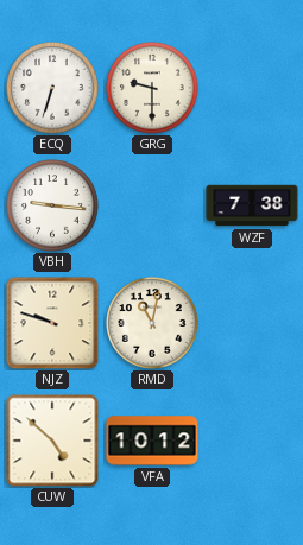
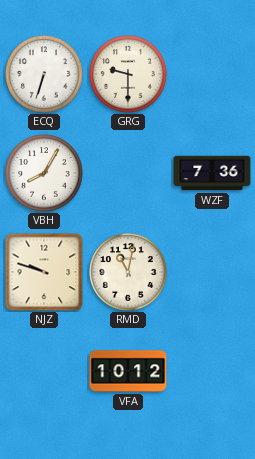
VBH: 9:16 -> 8:05
WZF: 7:38 -> 7:36
CUW: 4:52 -> none
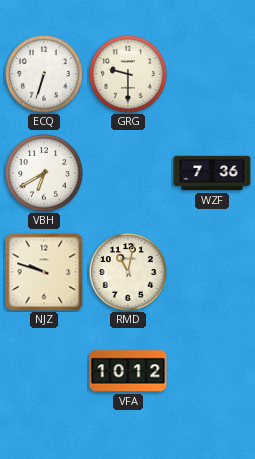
VBH: 8:05 -> 6:40
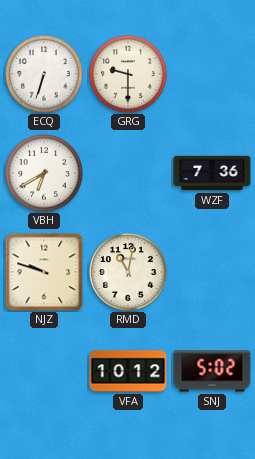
SNJ: none -> 5:02
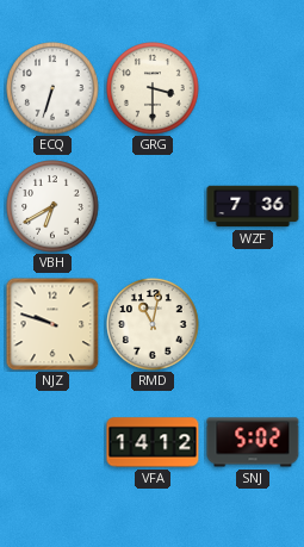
GRG: 9:30 -> 3:30
VFA: 10:12 -> 14:12
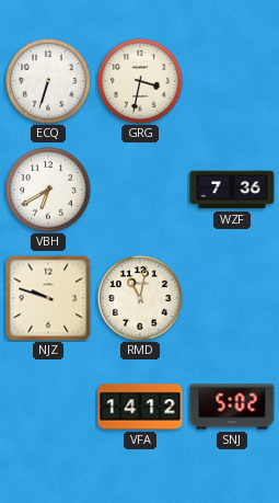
GRG: 3:30 -> 3:32
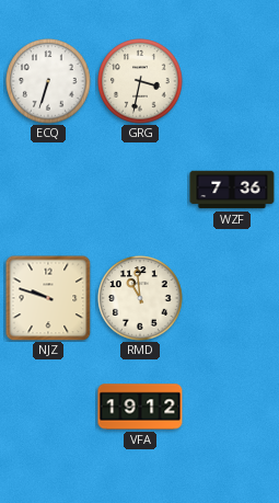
VBH: 6:40 -> none
RMD: 11:02 -> 10:59
VFA: 14:12 -> 19:12
SNJ: 5:02 -> none
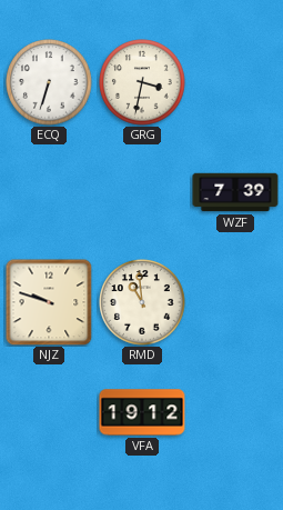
WZF: 7:36 -> 7:39
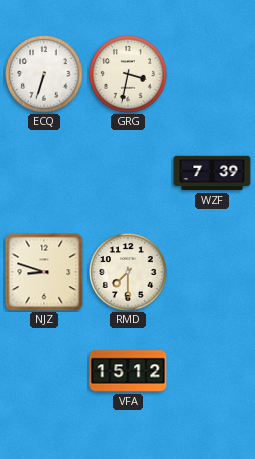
NJZ: 9:48 -> 8:48
RMD: 10:59 -> 7:30
VFA: 19:12 -> 15:12
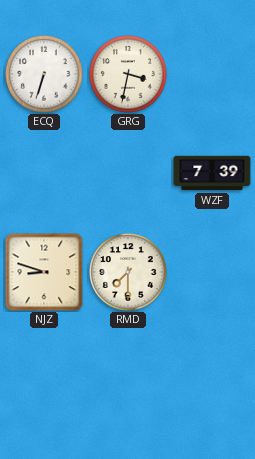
VFA: 15:12 -> none
